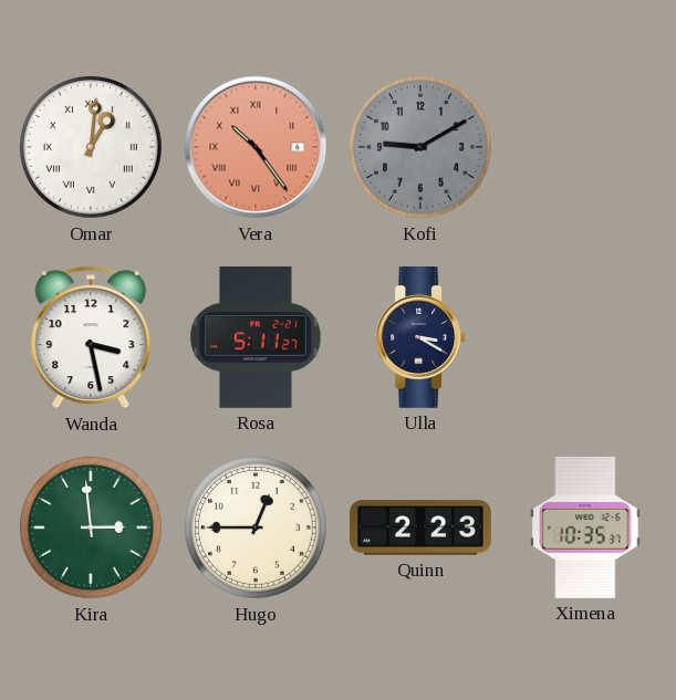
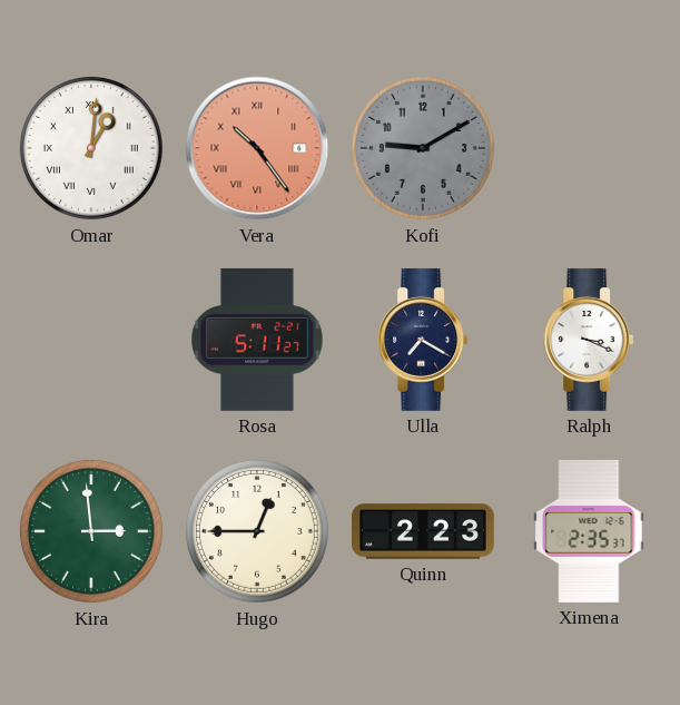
Wanda: 3:28 -> none
Ulla: 3:20 -> 7:20
Ralph: none -> 3:19
Ximena: 10:35 -> 2:35
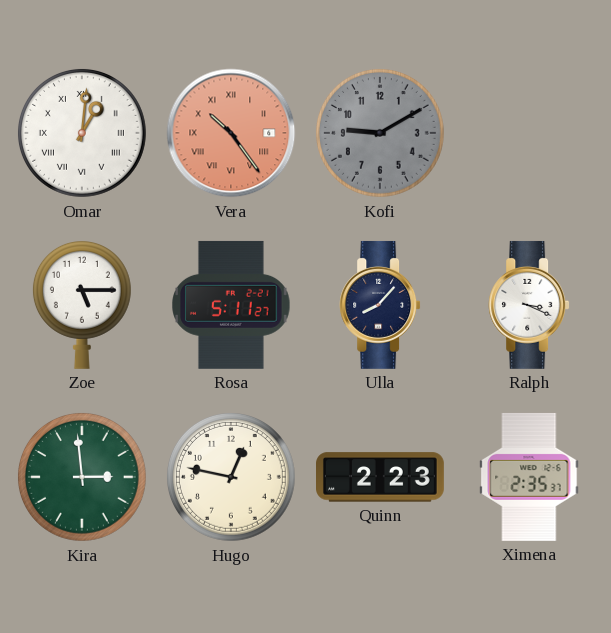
Zoe: none -> 5:15
Ulla: 7:20 -> 8:07
Hugo: 12:45 -> 12:47
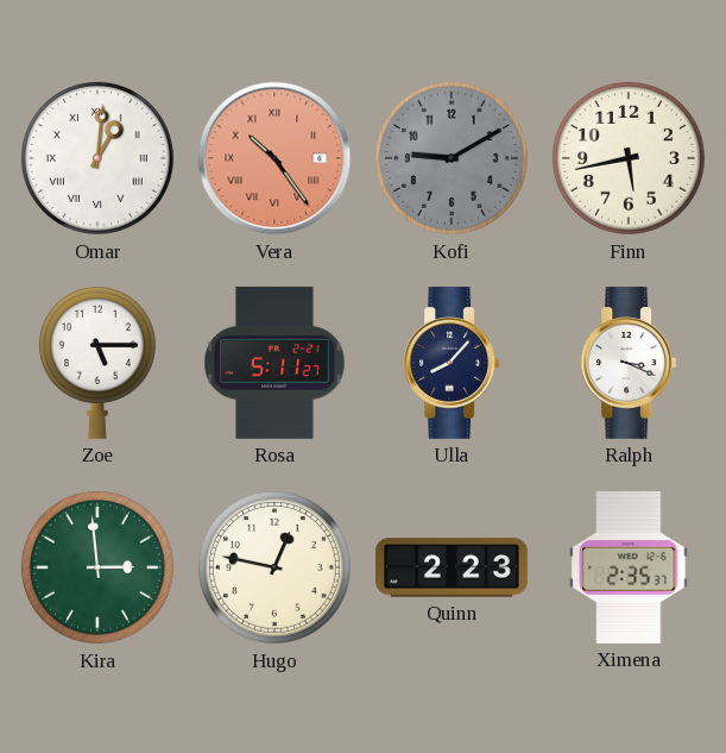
Finn: none -> 5:43
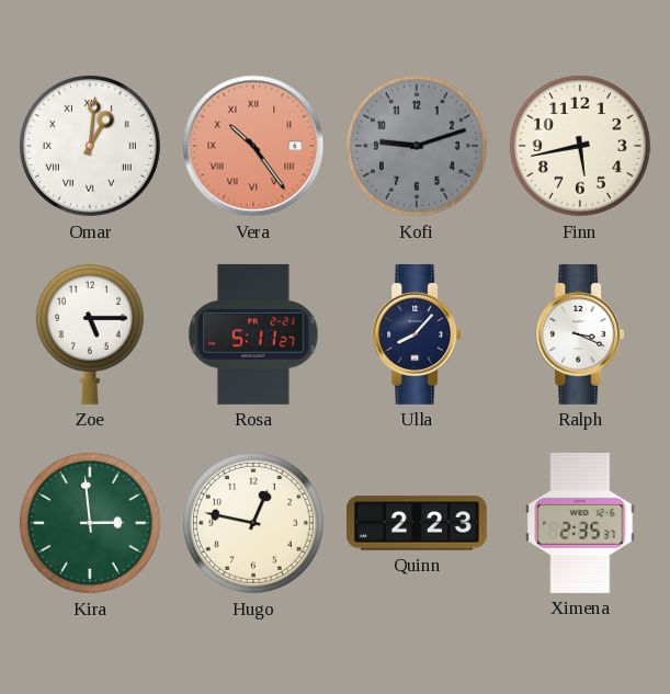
Kofi: 9:10 -> 9:12
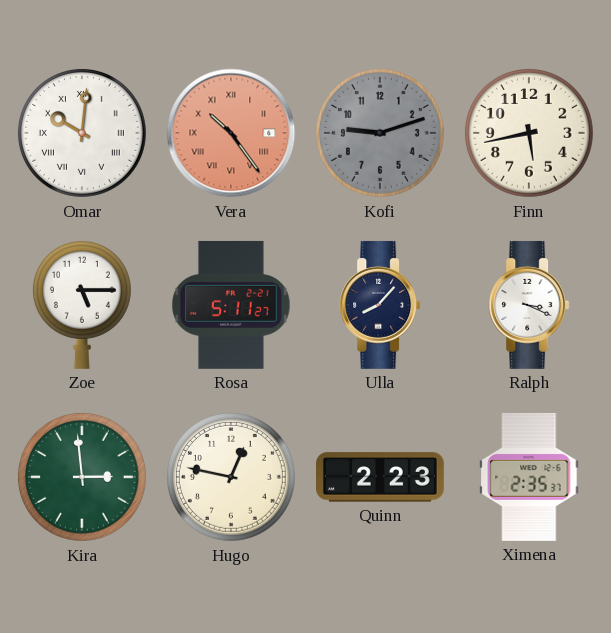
Omar: 1:01 -> 10:01
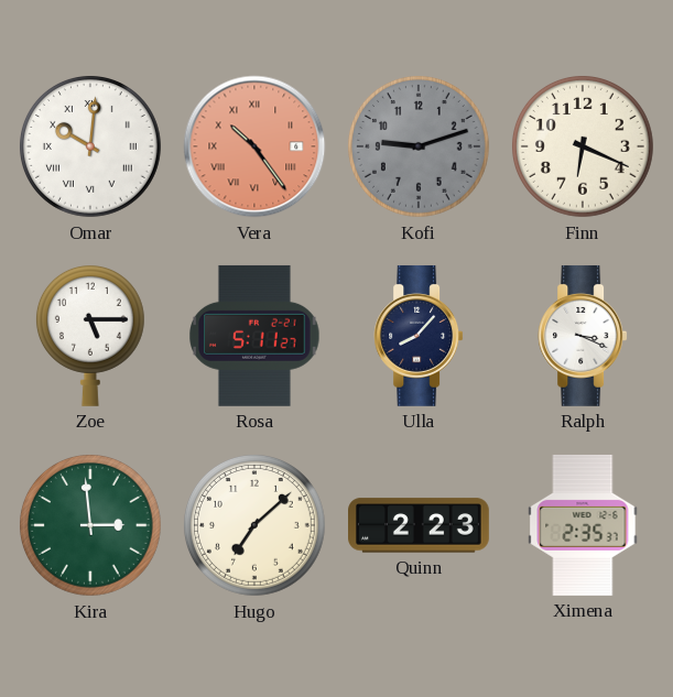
Finn: 5:43 -> 6:19
Hugo: 12:47 -> 7:08
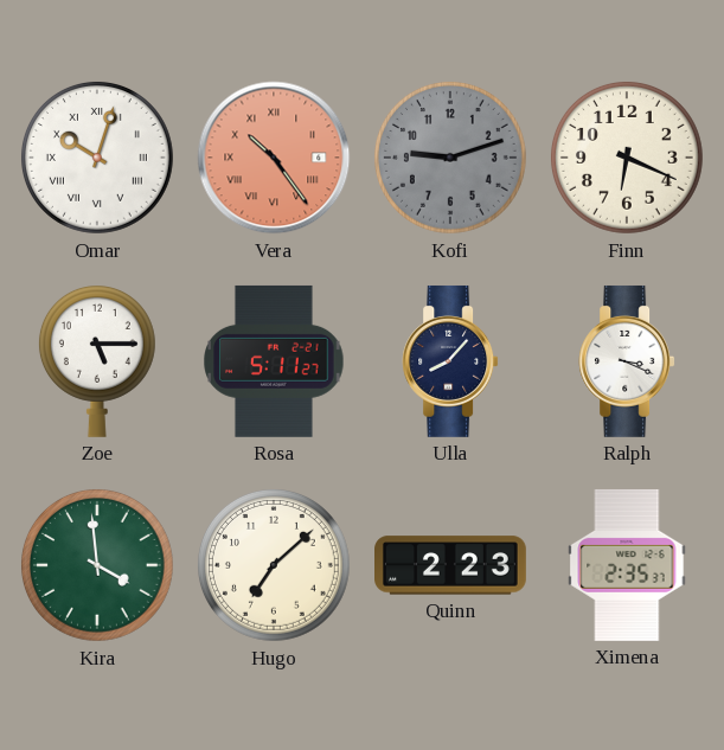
Omar: 10:01 -> 10:03
Kira: 2:59 -> 3:59
